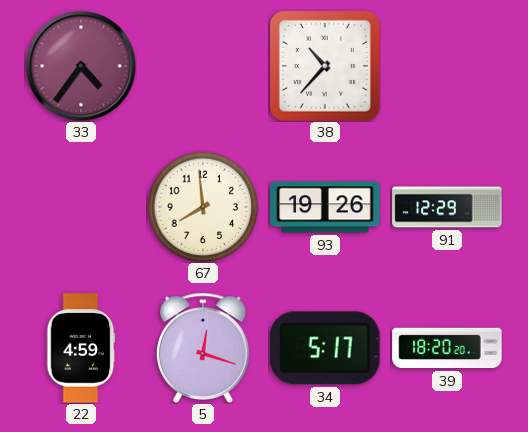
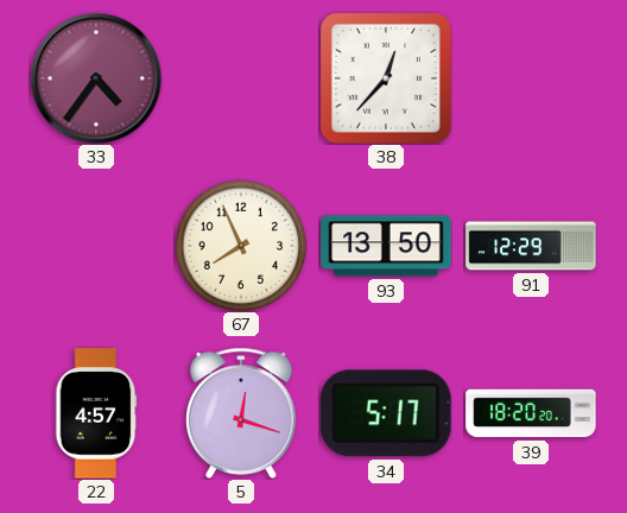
38: 10:37 -> 12:37
67: 7:59 -> 7:56
93: 19:26 -> 13:50
22: 4:59 -> 4:57
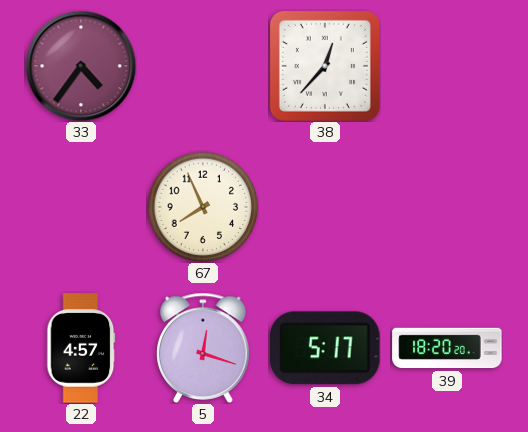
93: 13:50 -> none
91: 12:29 -> none
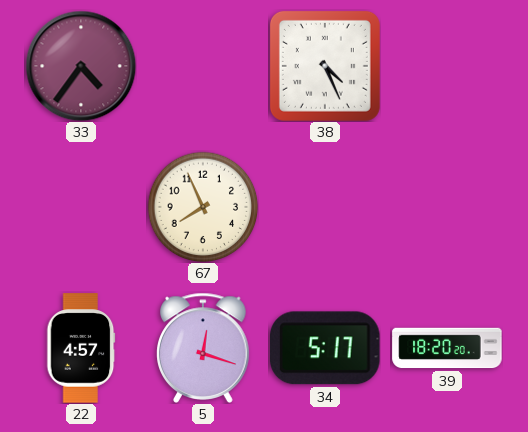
38: 12:37 -> 4:26
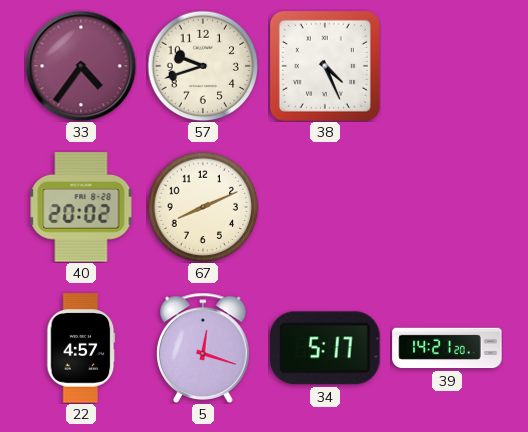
57: none -> 9:42
40: none -> 20:02
67: 7:56 -> 8:11
39: 18:20 -> 14:21
